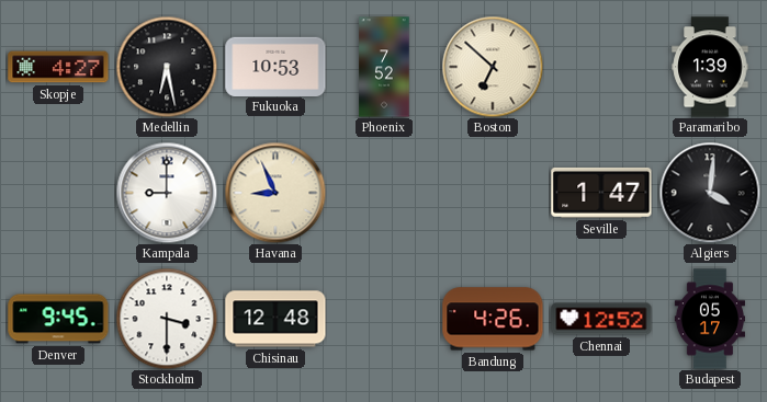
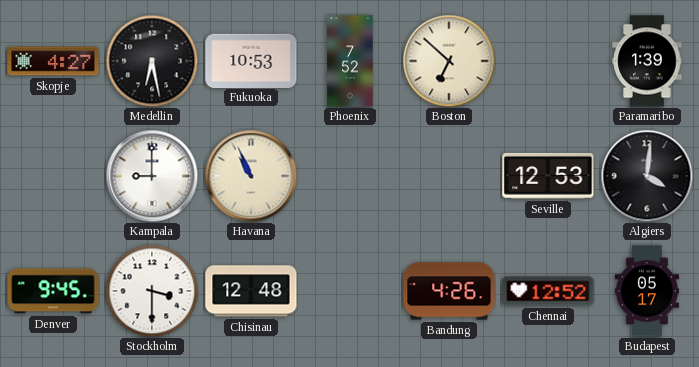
Havana: 8:56 -> 10:56
Seville: 1:47 -> 12:53
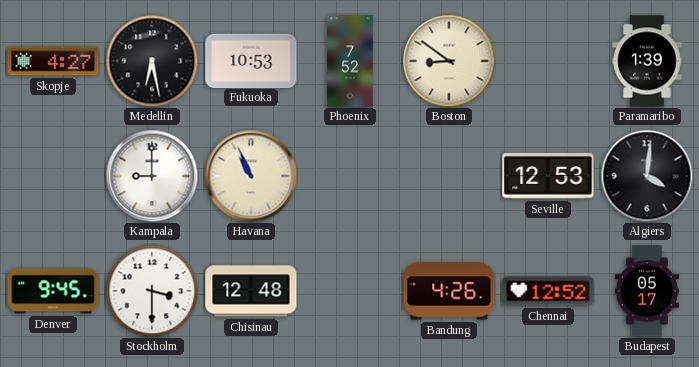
Boston: 6:52 -> 8:51
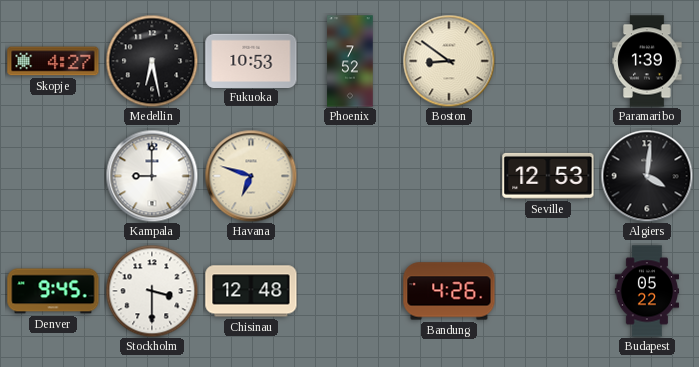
Havana: 10:56 -> 6:48
Chennai: 12:52 -> none
Budapest: 05:17 -> 05:22
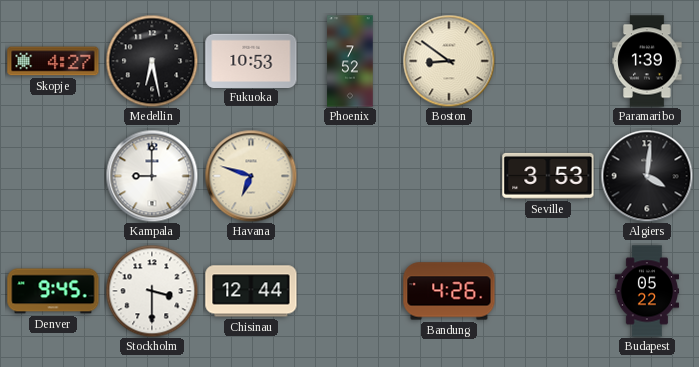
Seville: 12:53 -> 3:53
Chisinau: 12:48 -> 12:44
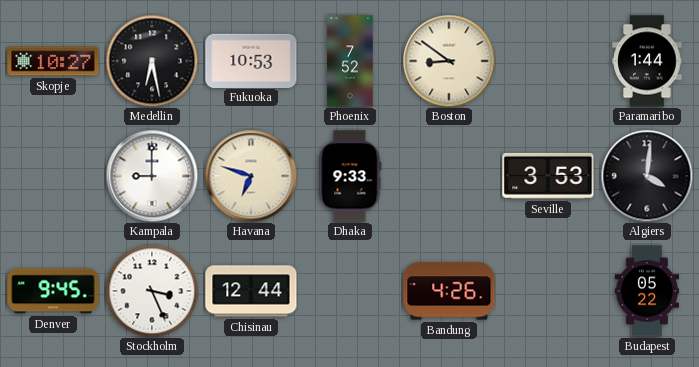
Skopje: 4:27 -> 10:27
Paramaribo: 1:39 -> 1:44
Dhaka: none -> 9:33
Stockholm: 3:30 -> 3:26
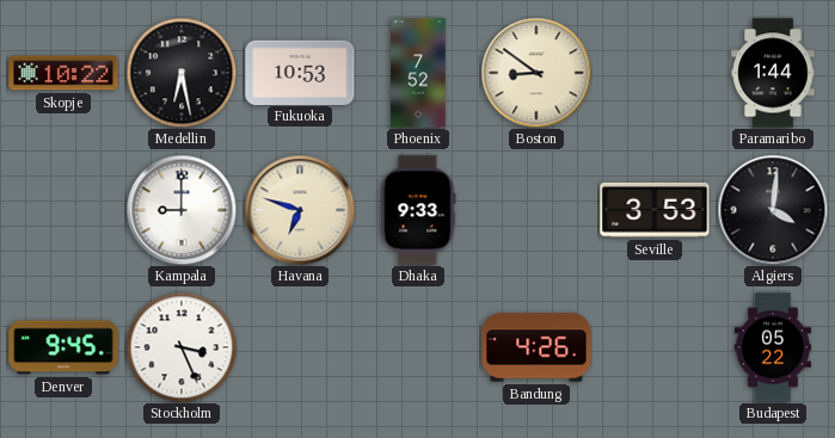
Skopje: 10:27 -> 10:22
Chisinau: 12:44 -> none
